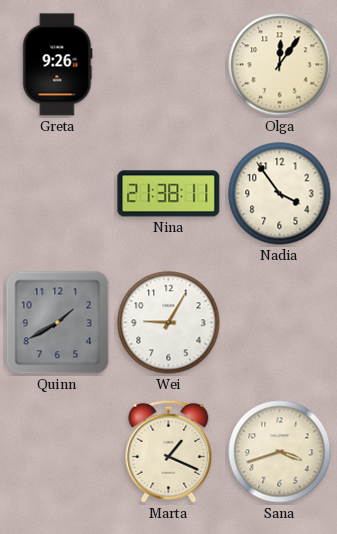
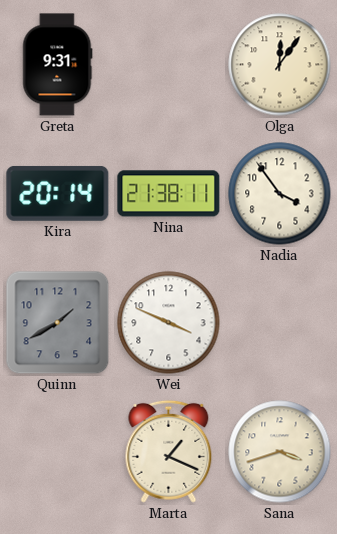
Greta: 9:26 -> 9:31
Kira: none -> 20:14
Wei: 9:05 -> 3:49
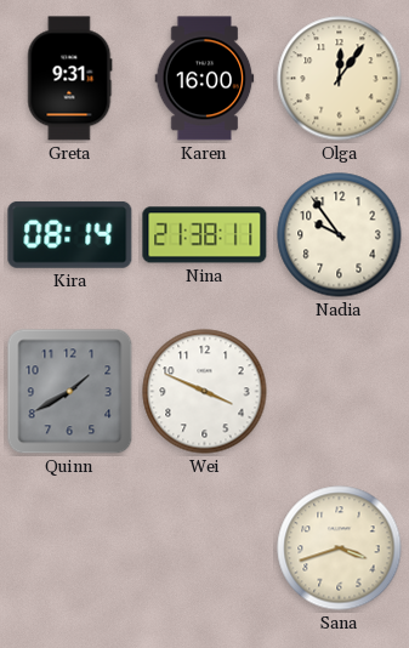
Karen: none -> 16:00
Kira: 20:14 -> 08:14
Nadia: 3:54 -> 9:54
Marta: 1:19 -> none
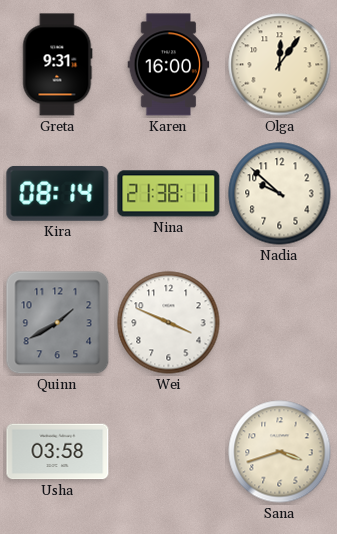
Nadia: 9:54 -> 9:52
Usha: none -> 03:58
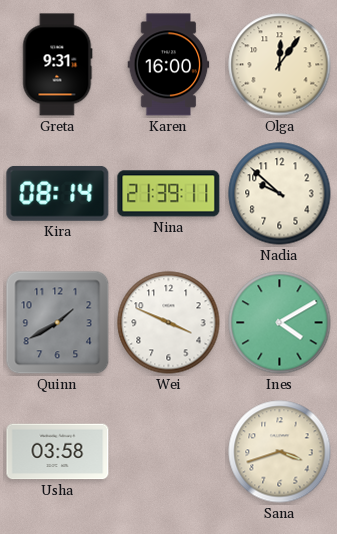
Nina: 21:38 -> 21:39
Ines: none -> 4:10
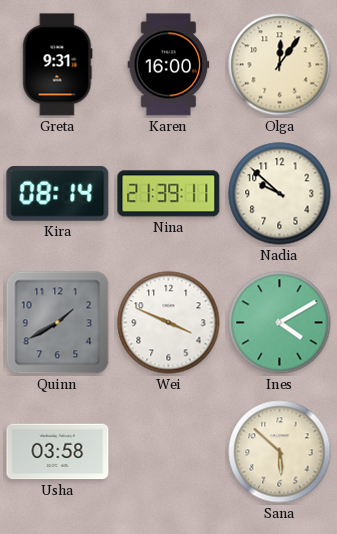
Sana: 3:42 -> 5:52
